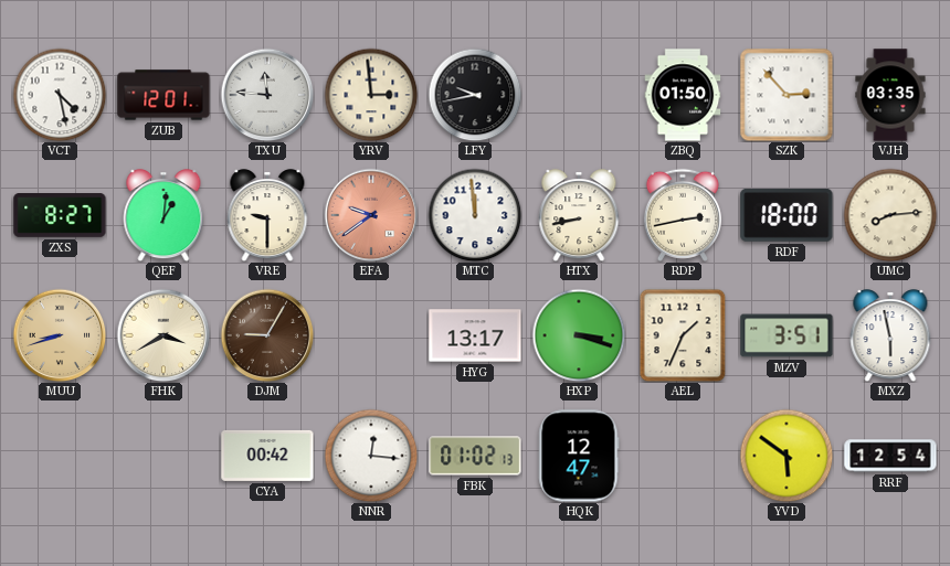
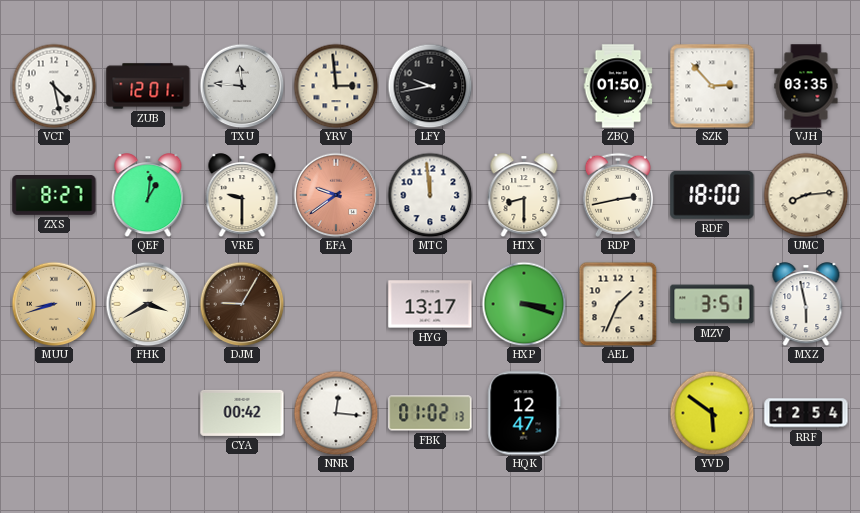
HTX: 8:43 -> 8:30
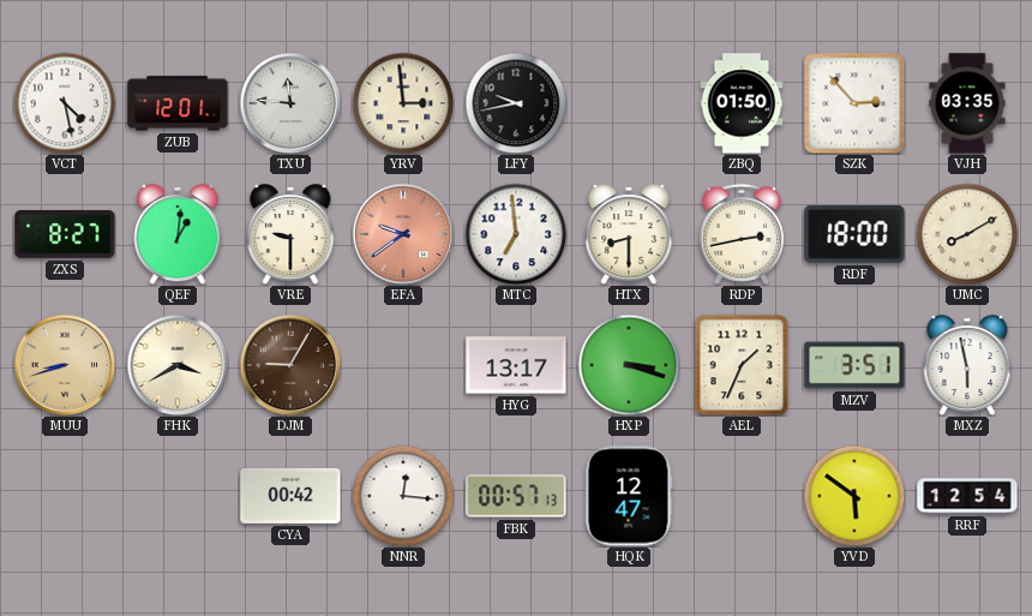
MTC: 11:59 -> 6:59
UMC: 8:14 -> 8:10
FBK: 01:02 -> 00:57
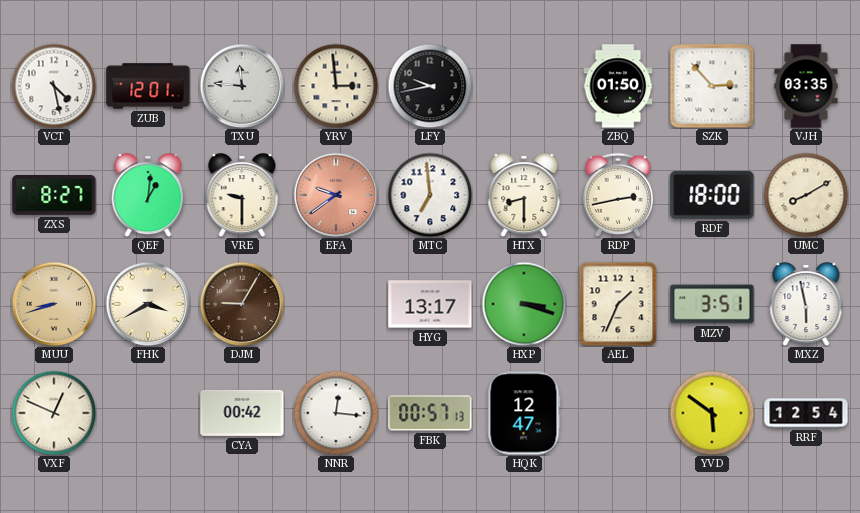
VXF: none -> 12:49
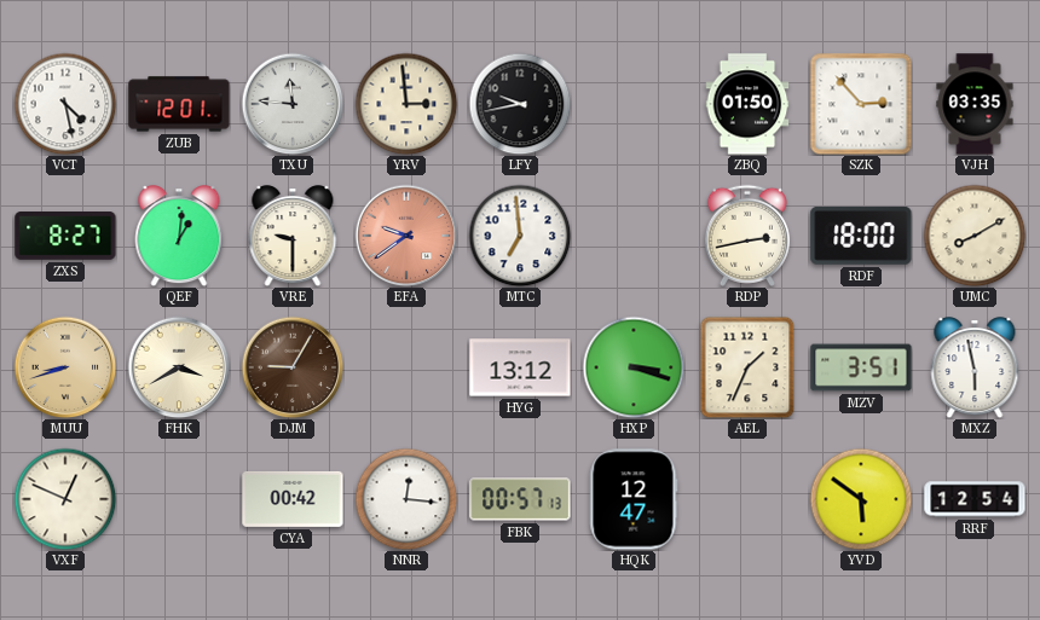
HTX: 8:30 -> none
HYG: 13:17 -> 13:12
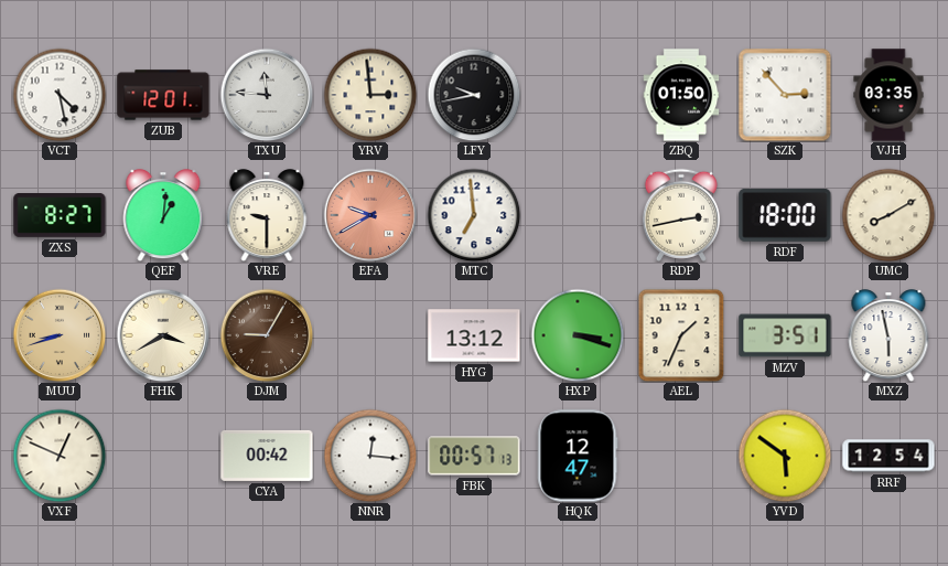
EFA: 9:39 -> 9:40
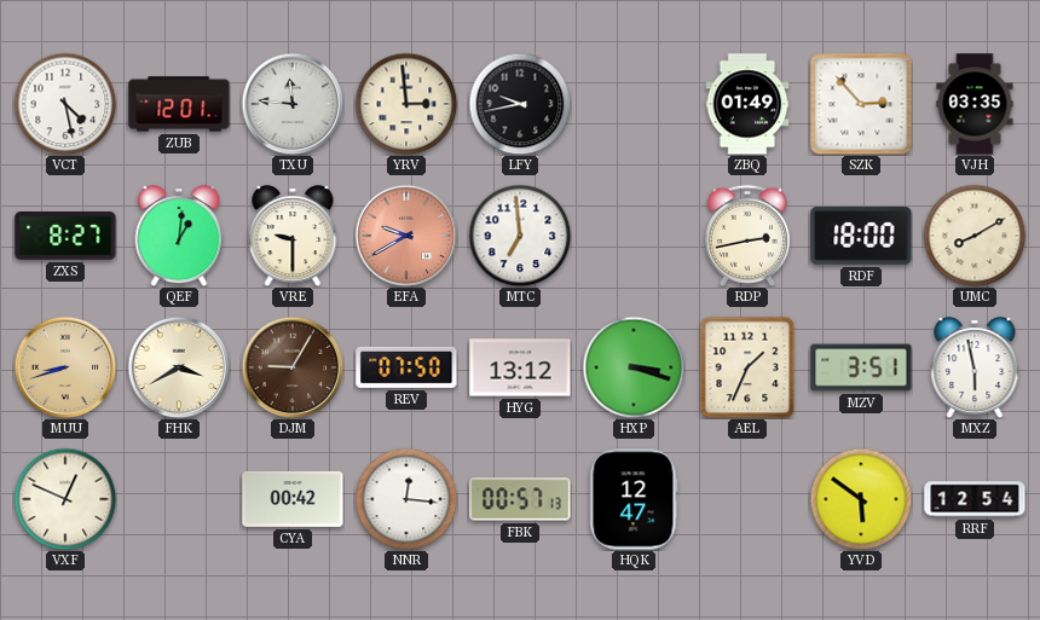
ZBQ: 01:50 -> 01:49
REV: none -> 07:50
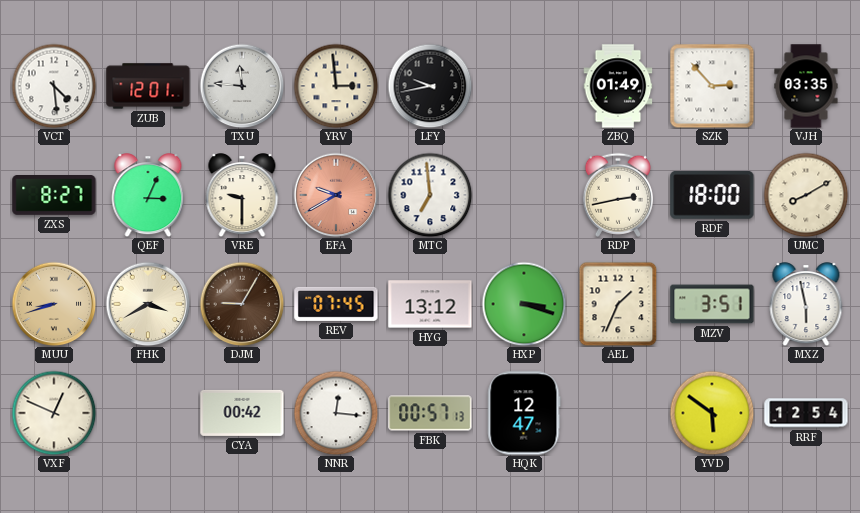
VCT: 4:28 -> 4:29
QEF: 1:01 -> 3:04
REV: 07:50 -> 07:45
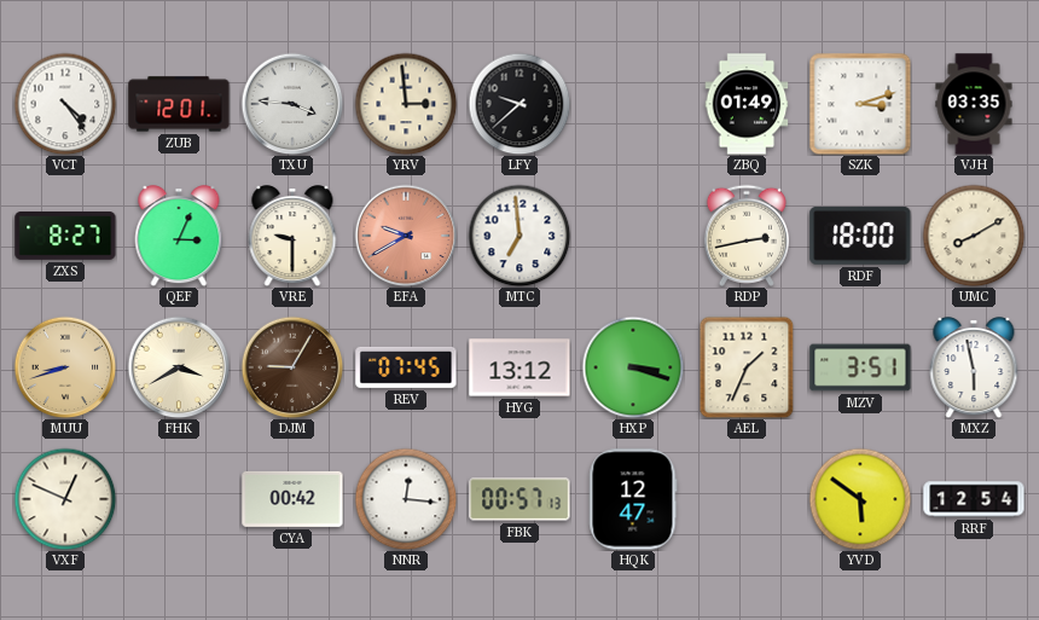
VCT: 4:29 -> 4:24
TXU: 11:46 -> 3:46
LFY: 9:43 -> 9:38
SZK: 2:53 -> 3:12
